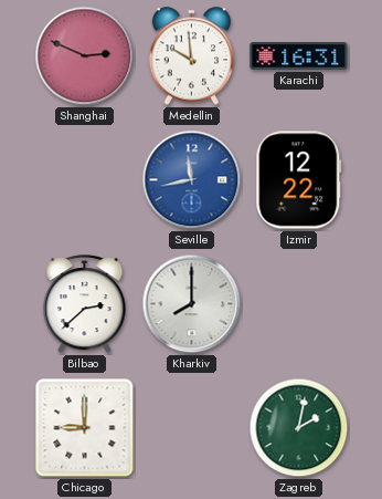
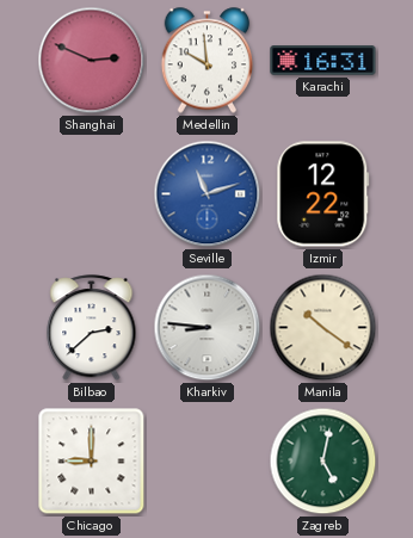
Seville: 11:43 -> 11:12
Kharkiv: 8:00 -> 8:46
Manila: none -> 10:21
Zagreb: 2:02 -> 5:02
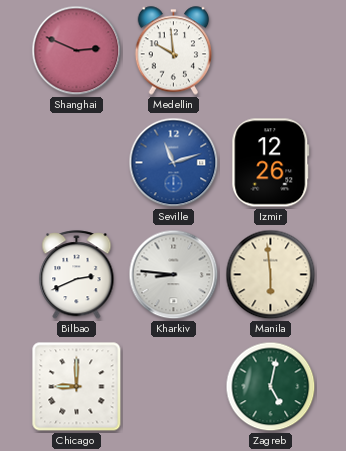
Karachi: 16:31 -> none
Izmir: 12:22 -> 12:26
Bilbao: 2:38 -> 2:41
Manila: 10:21 -> 5:59
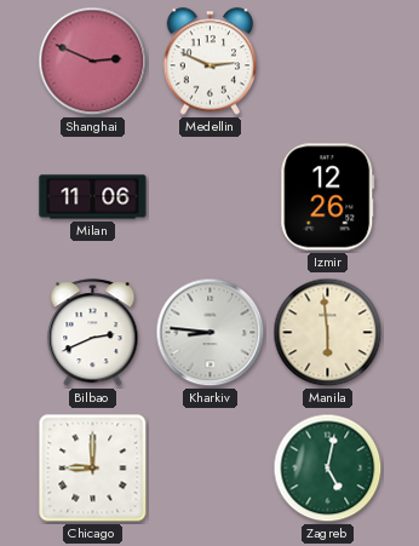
Medellin: 9:59 -> 2:49
Milan: none -> 11:06
Seville: 11:12 -> none
